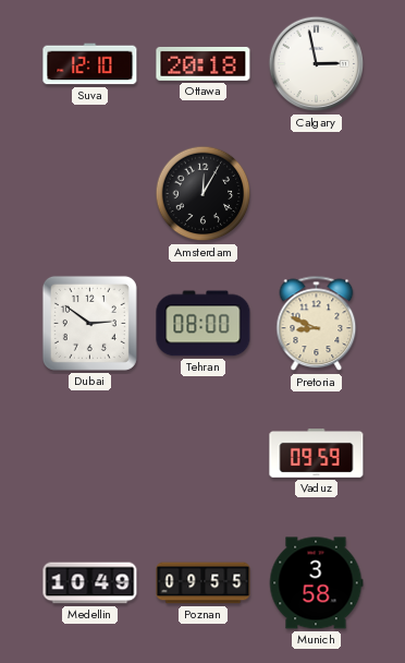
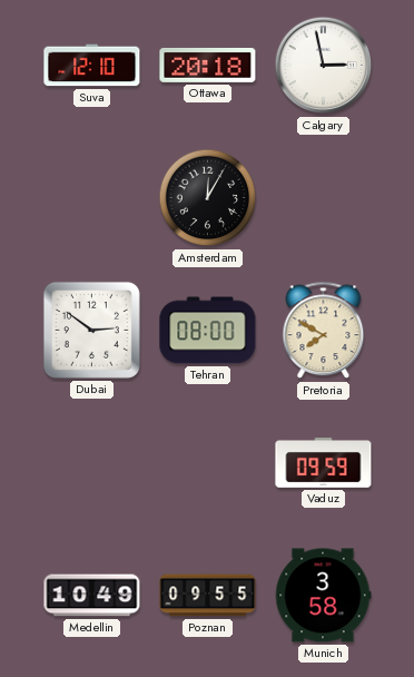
Pretoria: 8:49 -> 7:50
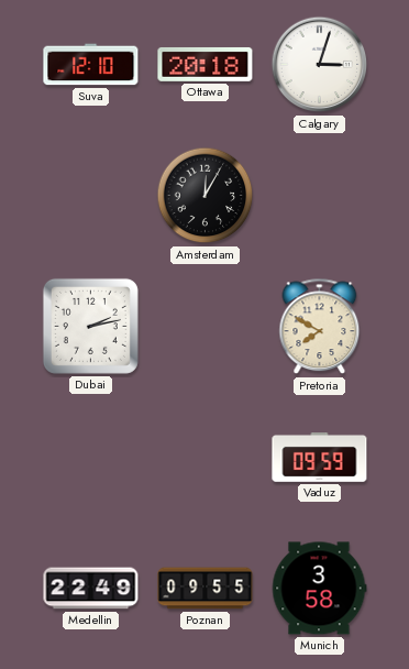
Calgary: 2:58 -> 3:03
Dubai: 2:51 -> 2:13
Tehran: 08:00 -> none
Medellin: 10:49 -> 22:49
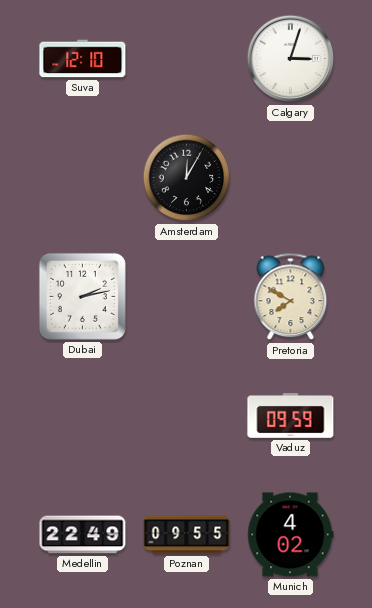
Ottawa: 20:18 -> none
Munich: 3:58 -> 4:02
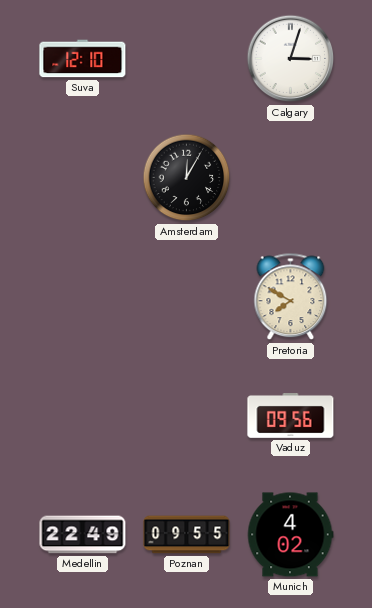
Dubai: 2:13 -> none
Vaduz: 09:59 -> 09:56
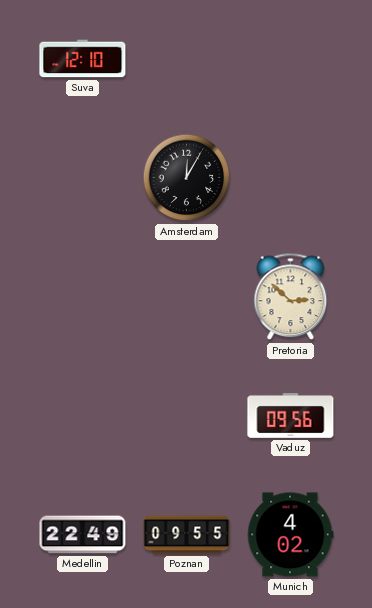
Calgary: 3:03 -> none
Pretoria: 7:50 -> 2:52
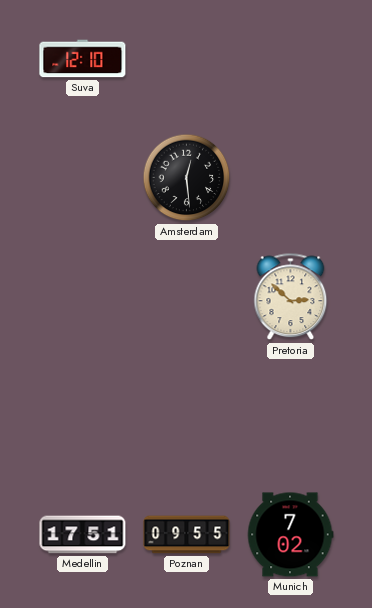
Amsterdam: 12:05 -> 12:29
Vaduz: 09:56 -> none
Medellin: 22:49 -> 17:51
Munich: 4:02 -> 7:02
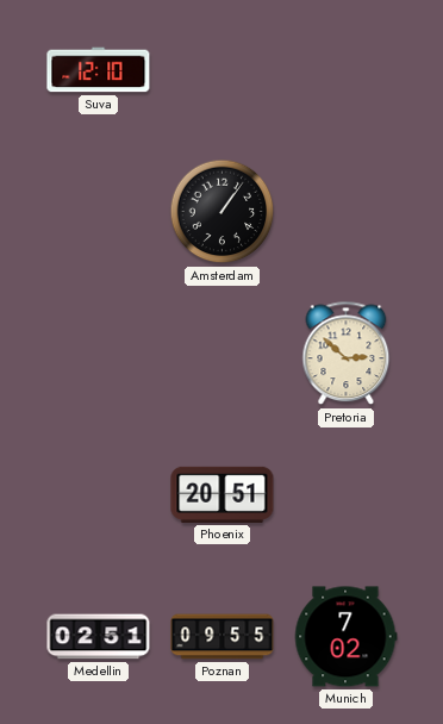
Amsterdam: 12:29 -> 1:06
Phoenix: none -> 20:51
Medellin: 17:51 -> 02:51
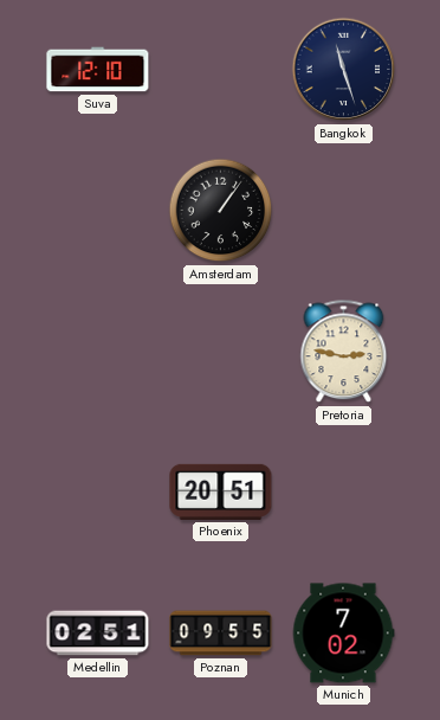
Bangkok: none -> 11:27
Pretoria: 2:52 -> 2:47
